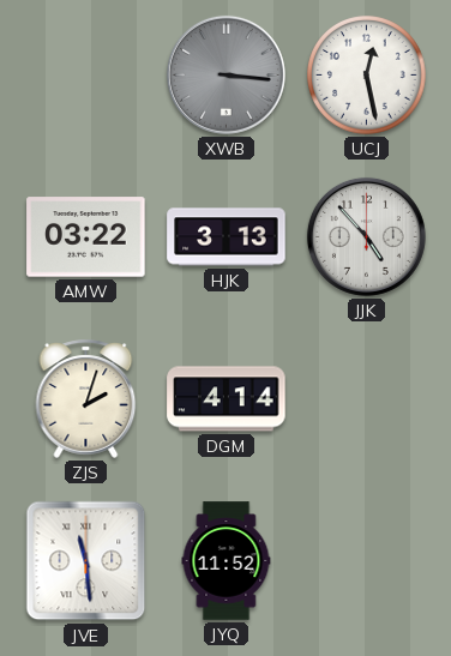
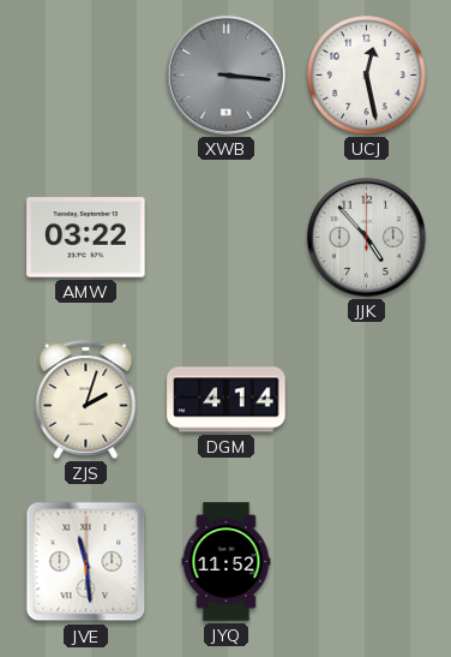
HJK: 3:13 -> none
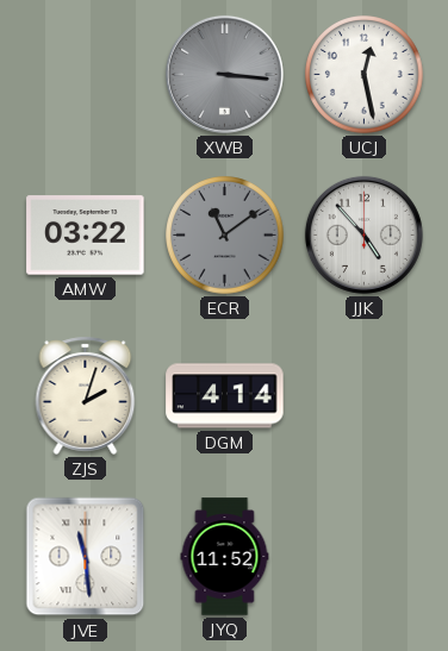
ECR: none -> 11:09
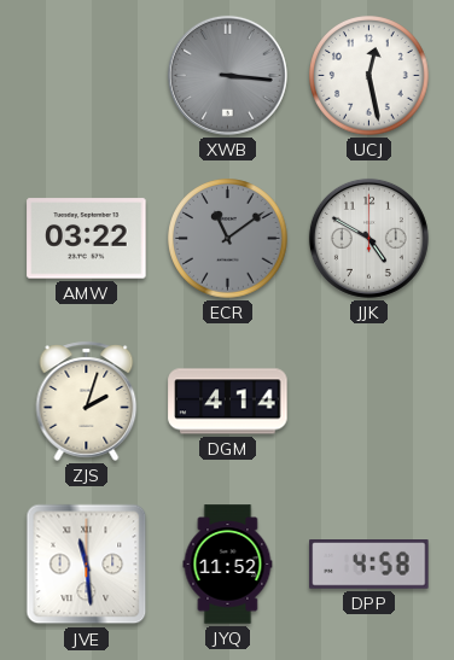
JJK: 4:53 -> 4:50
DPP: none -> 4:58
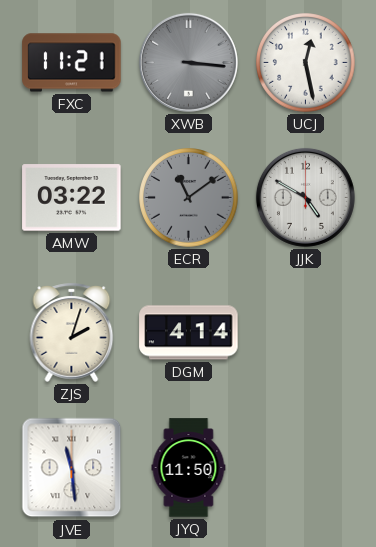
FXC: none -> 11:21
JYQ: 11:52 -> 11:50
DPP: 4:58 -> none
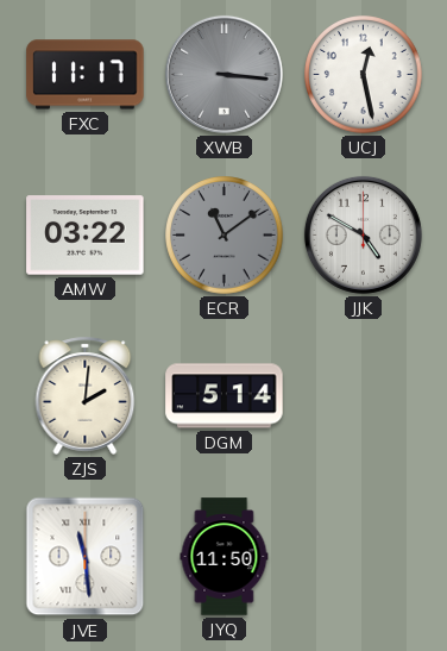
FXC: 11:21 -> 11:17
ZJS: 2:03 -> 2:01
DGM: 4:14 -> 5:14
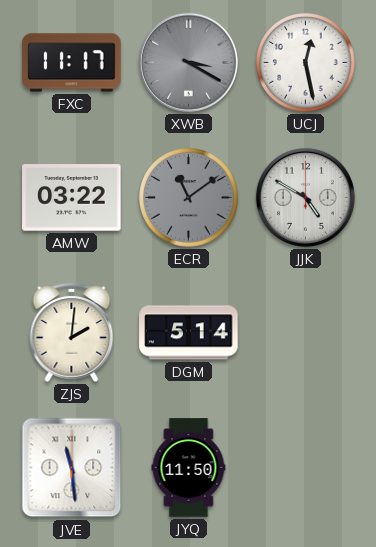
XWB: 3:16 -> 3:20
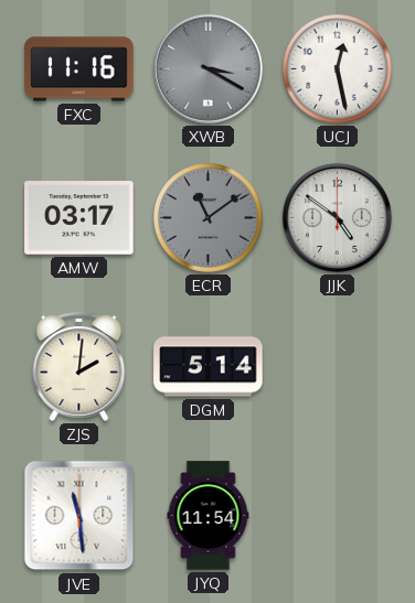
FXC: 11:17 -> 11:16
AMW: 03:22 -> 03:17
JJK: 4:50 -> 4:51
JYQ: 11:50 -> 11:54
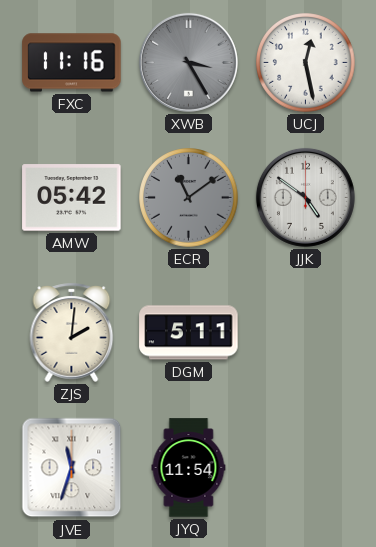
XWB: 3:20 -> 3:25
AMW: 03:17 -> 05:42
DGM: 5:14 -> 5:11
JVE: 11:29 -> 11:33
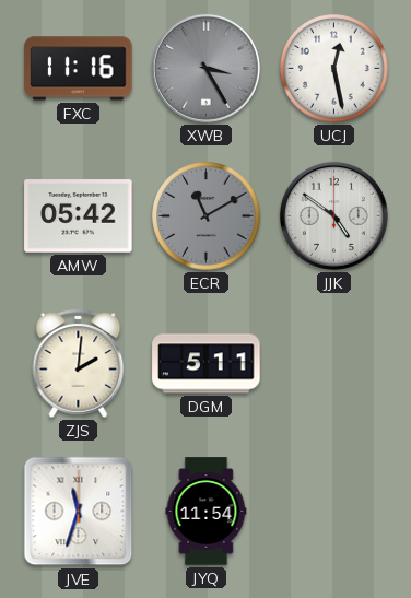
ECR: 11:09 -> 11:10
